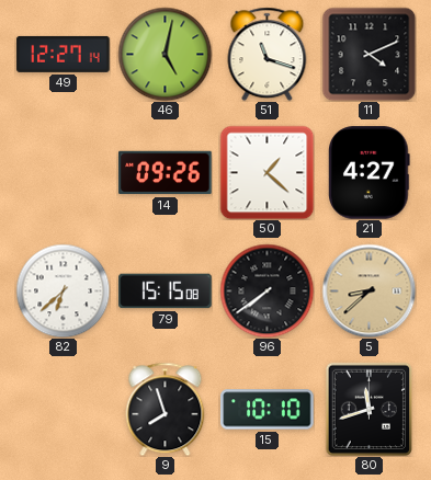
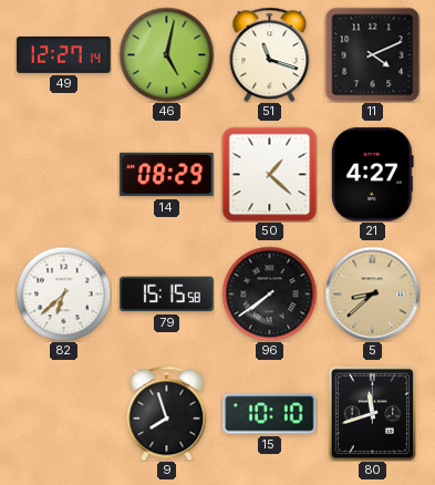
14: 09:26 -> 08:29
79: 15:15:08 -> 15:15:58
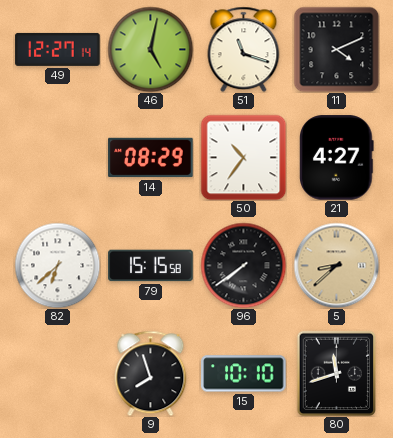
50: 1:22 -> 10:36
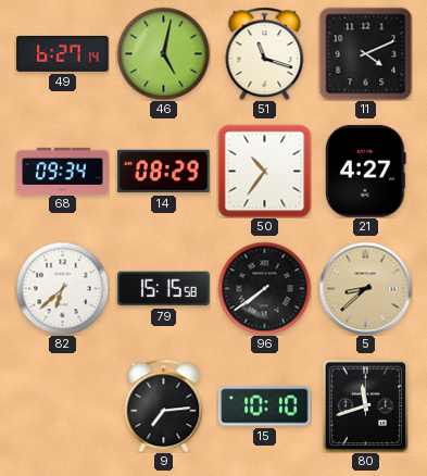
49: 12:27 -> 6:27
68: none -> 09:34
9: 7:57 -> 7:14
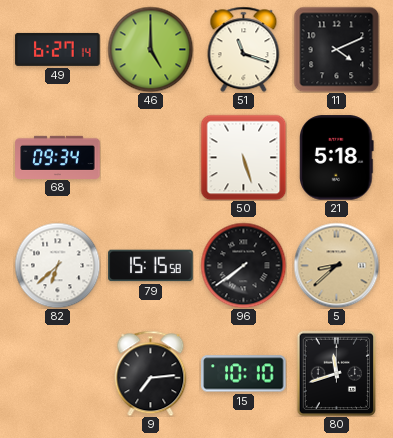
46: 5:02 -> 5:00
14: 08:29 -> none
50: 10:36 -> 5:27
21: 4:27 -> 5:18
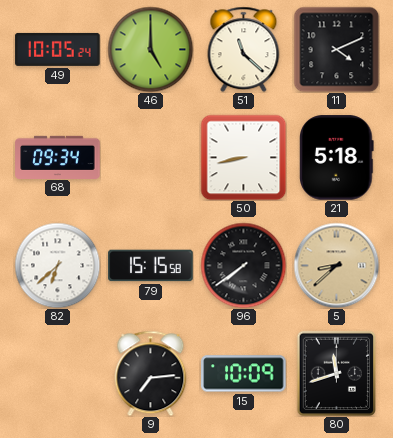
49: 6:27 -> 10:05
51: 11:18 -> 11:22
50: 5:27 -> 8:43
15: 10:10 -> 10:09
